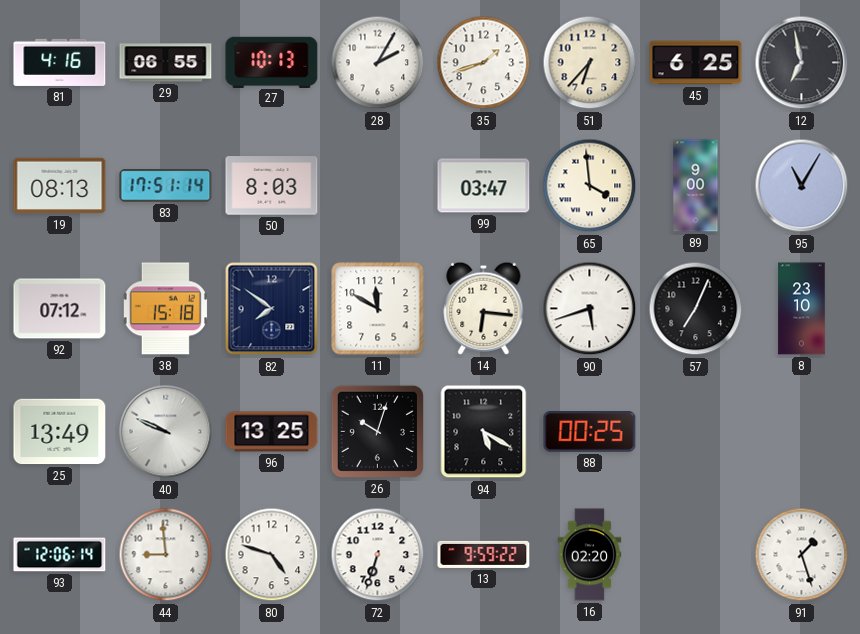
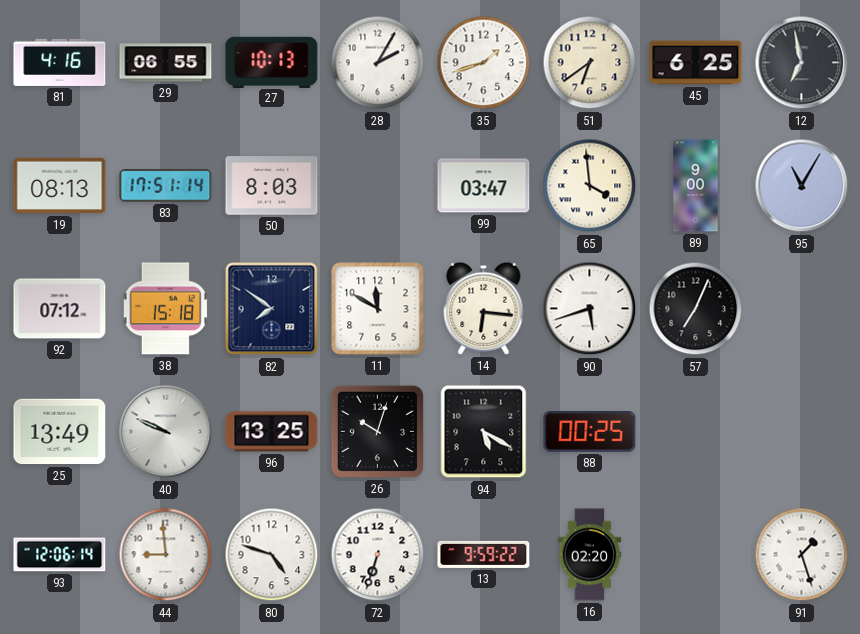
51: 6:37 -> 6:39
8: 23:10 -> none
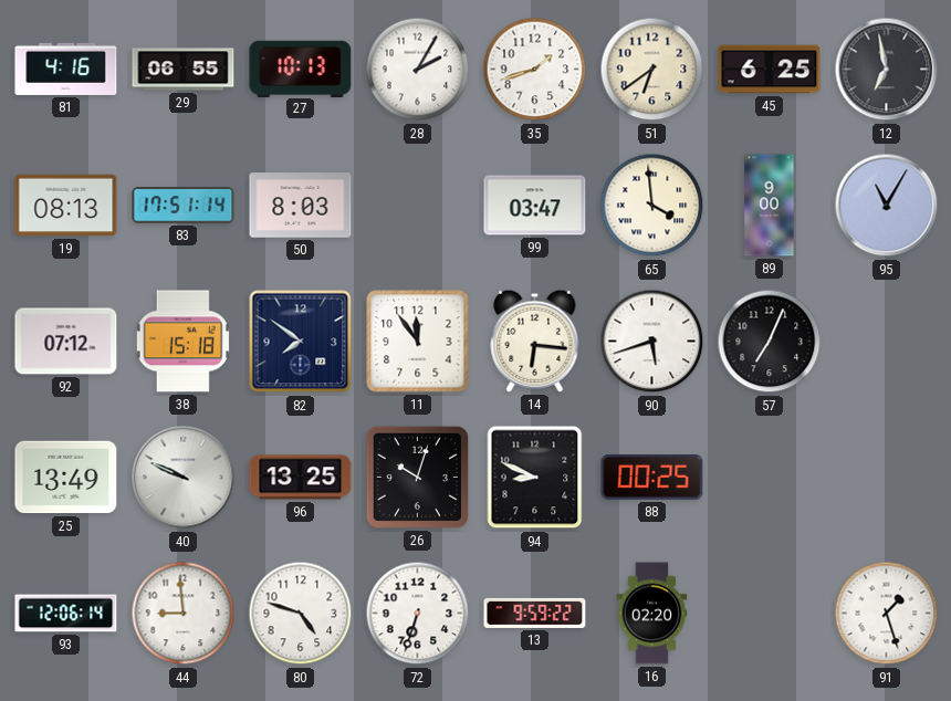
11: 11:50 -> 11:54
94: 5:20 -> 8:49
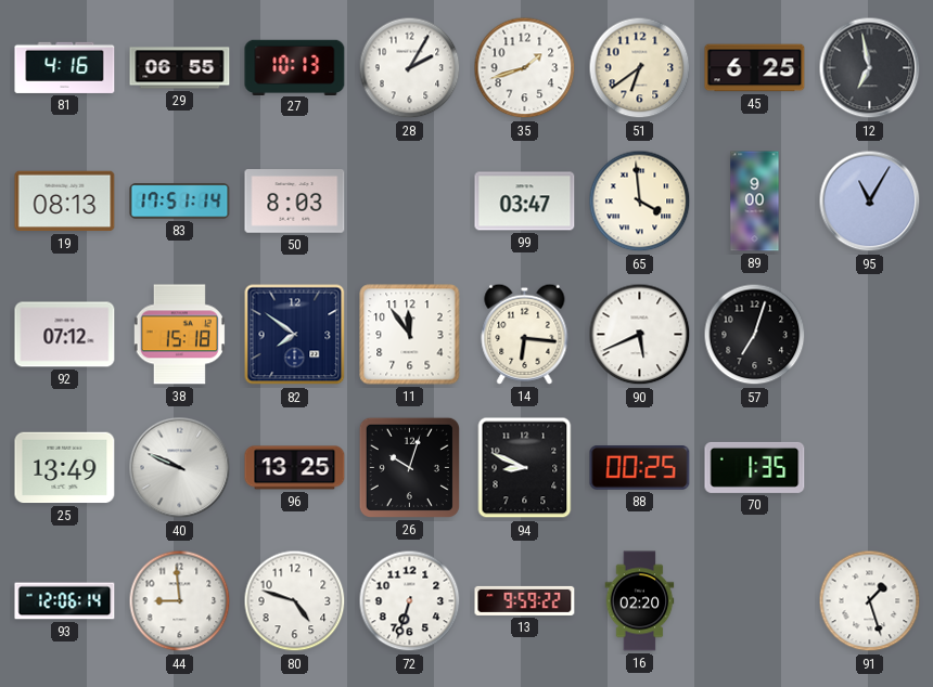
90: 5:42 -> 5:41
57: 7:04 -> 7:03
70: none -> 1:35
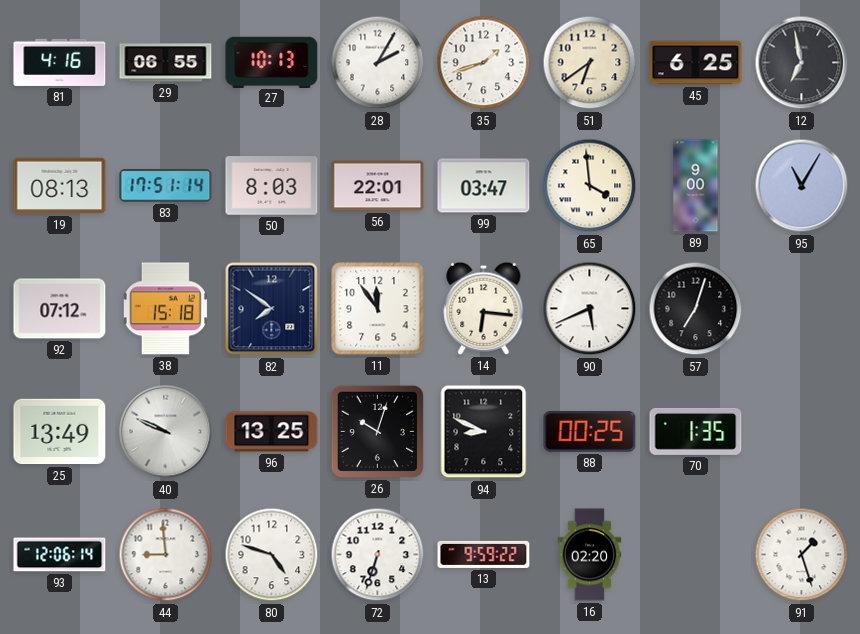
56: none -> 22:01
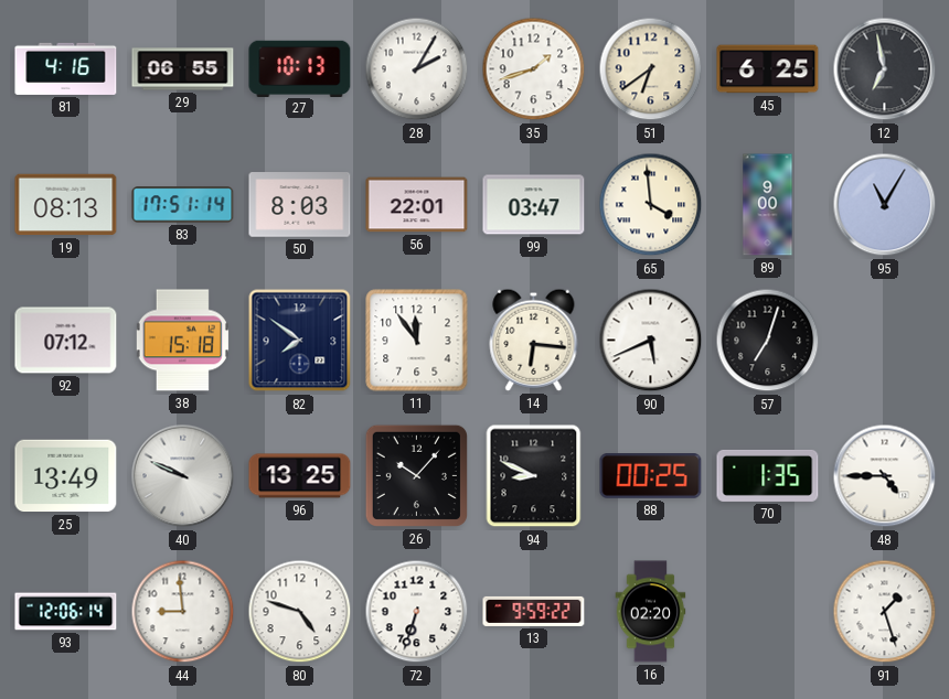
26: 10:03 -> 10:07
48: none -> 4:45
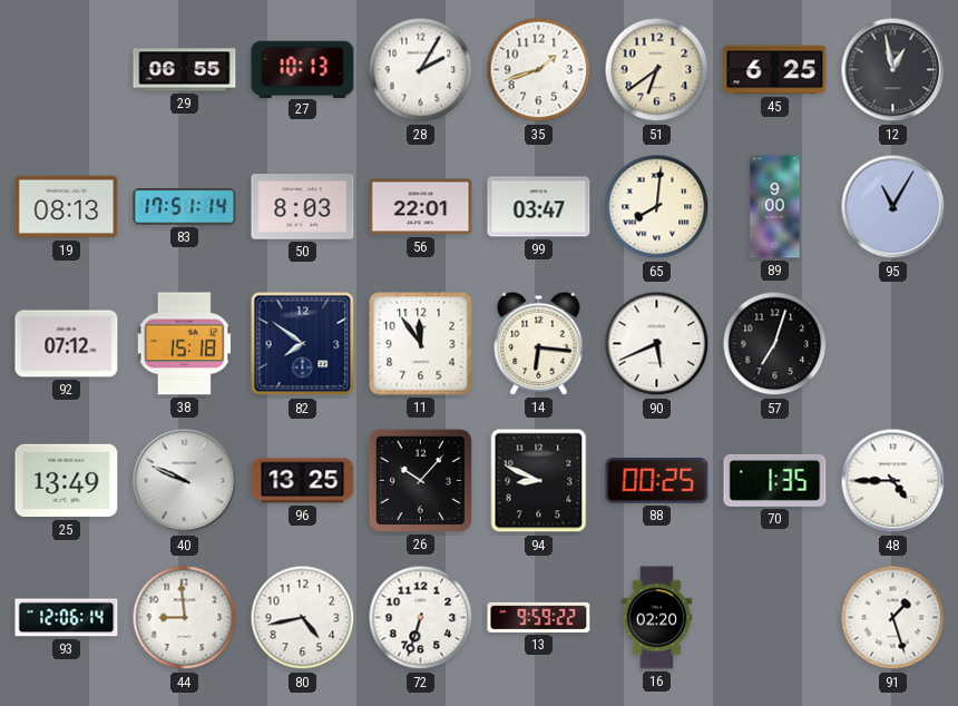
81: 4:16 -> none
12: 6:58 -> 12:58
65: 3:59 -> 8:01
80: 4:48 -> 4:43
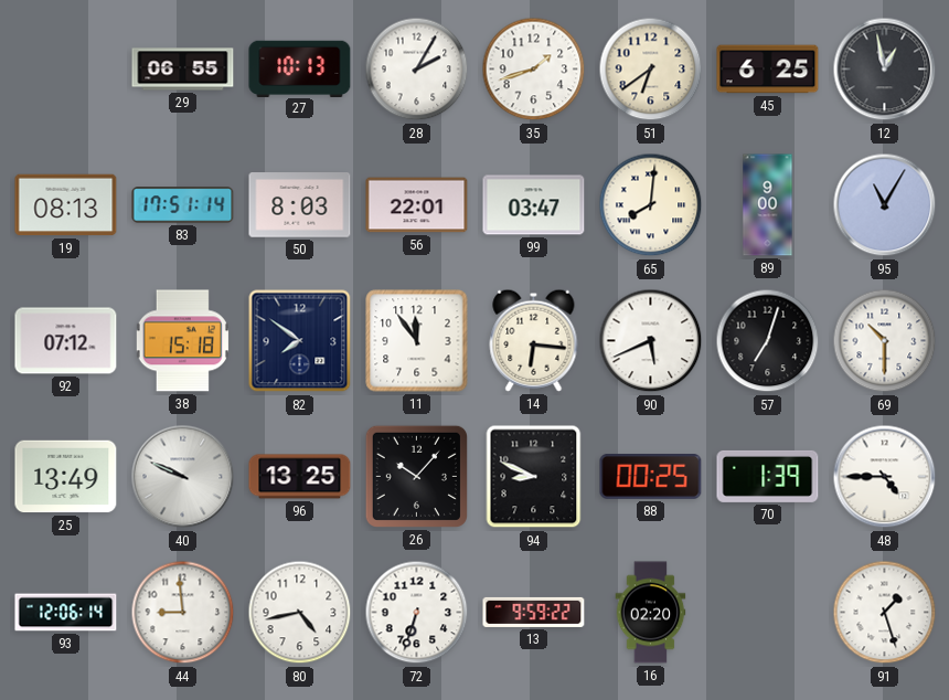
69: none -> 10:30
70: 1:35 -> 1:39
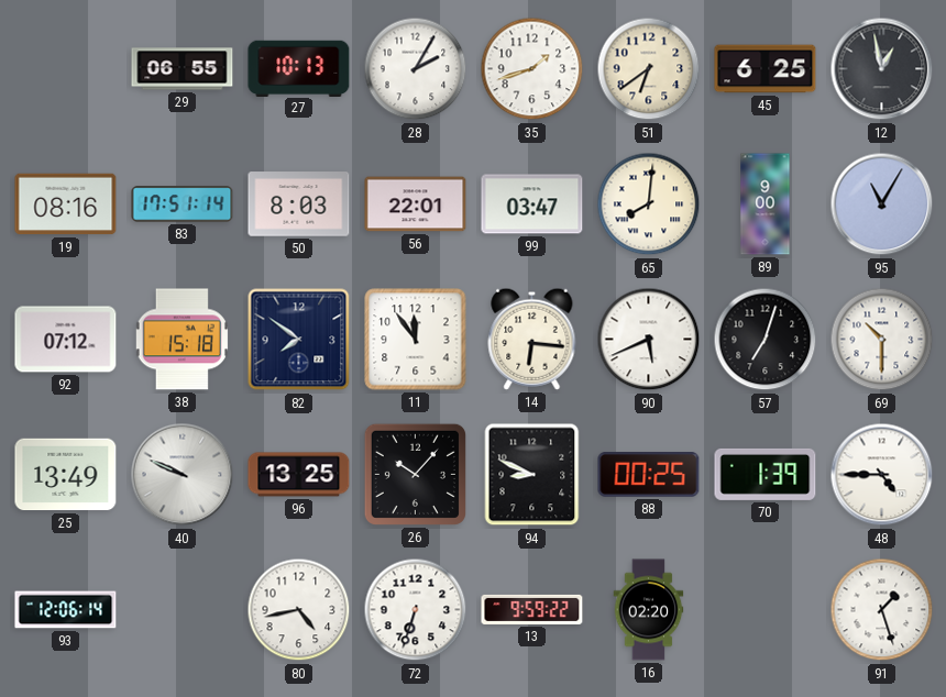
19: 08:13 -> 08:16
44: 8:59 -> none
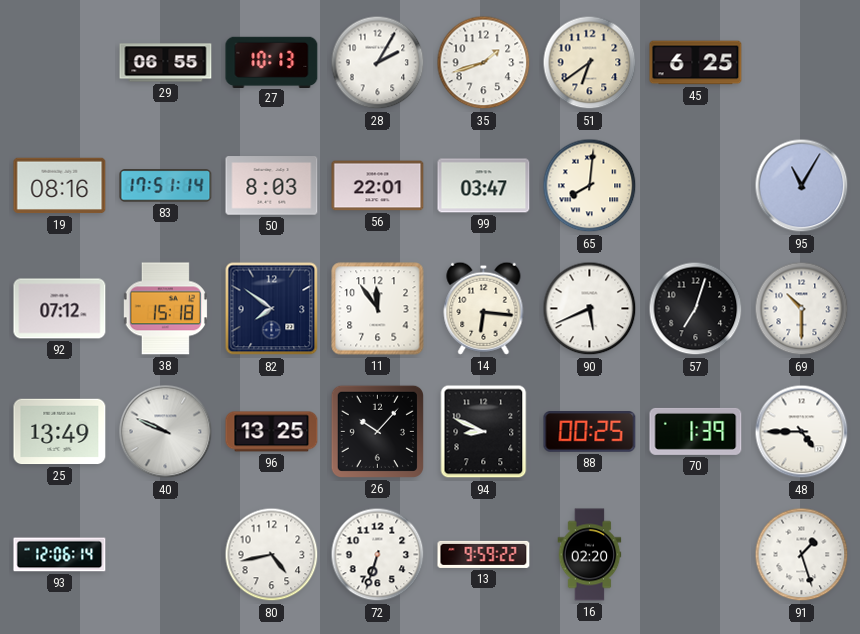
12: 12:58 -> none
89: 9:00 -> none
